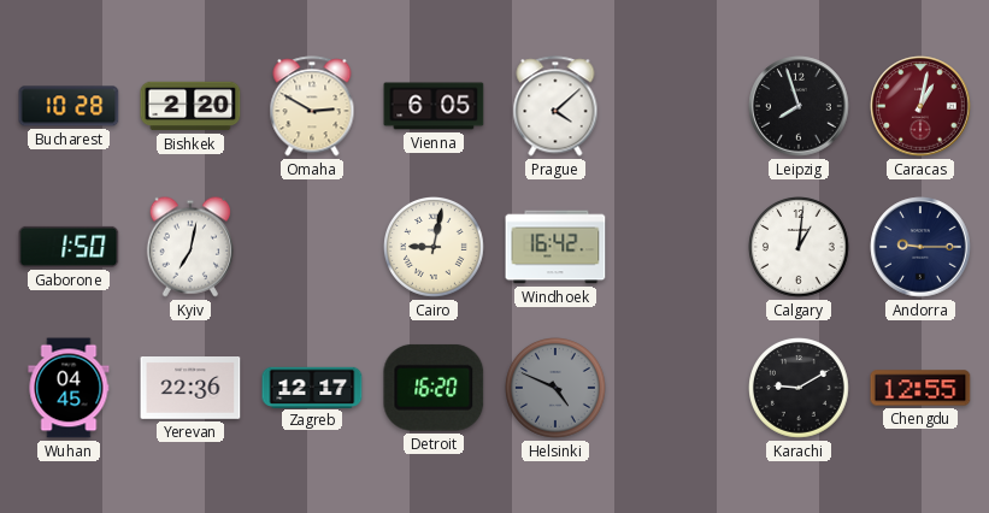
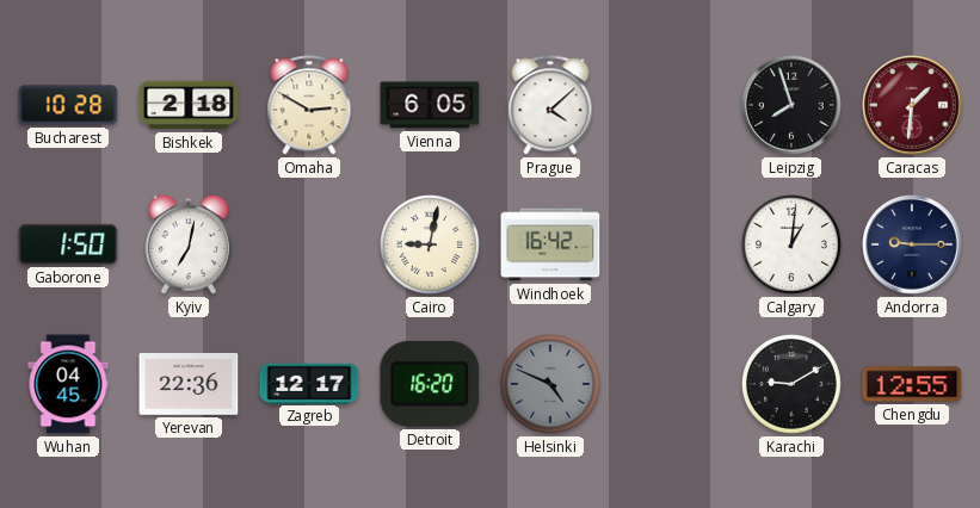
Bishkek: 2:20 -> 2:18
Caracas: 1:02 -> 1:31
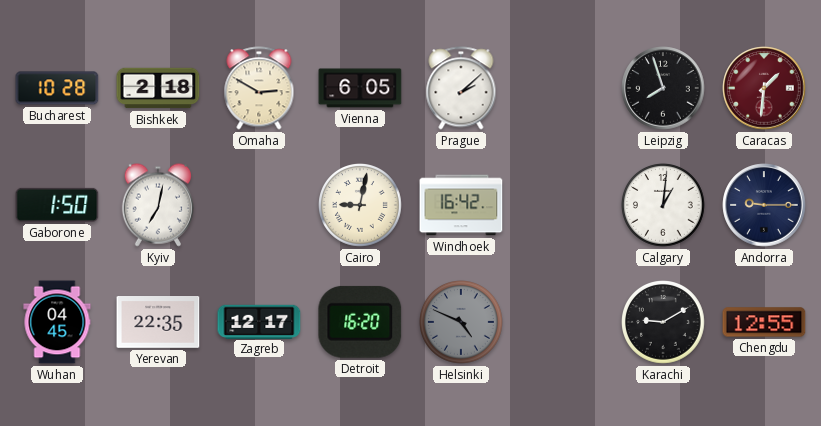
Prague: 4:08 -> 2:08
Yerevan: 22:36 -> 22:35
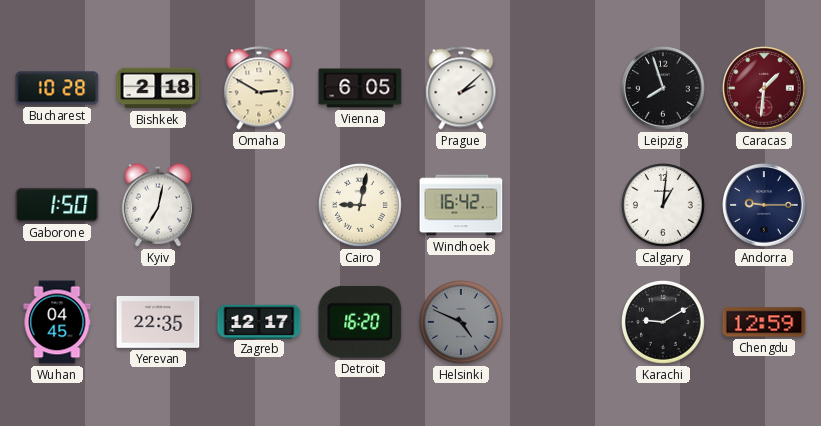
Chengdu: 12:55 -> 12:59
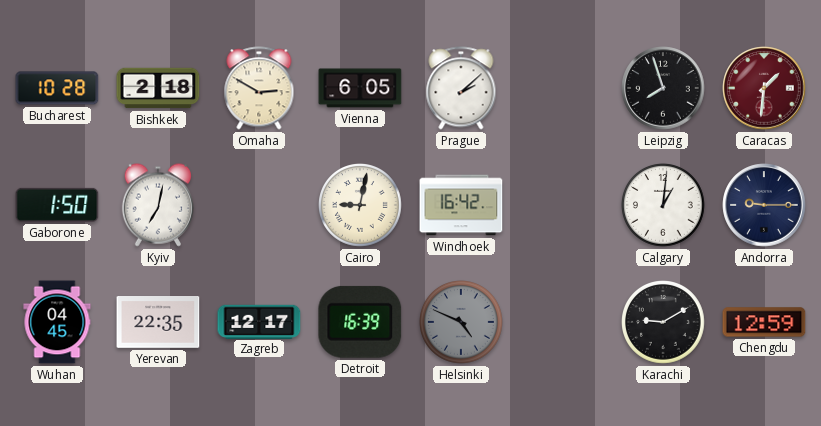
Detroit: 16:20 -> 16:39
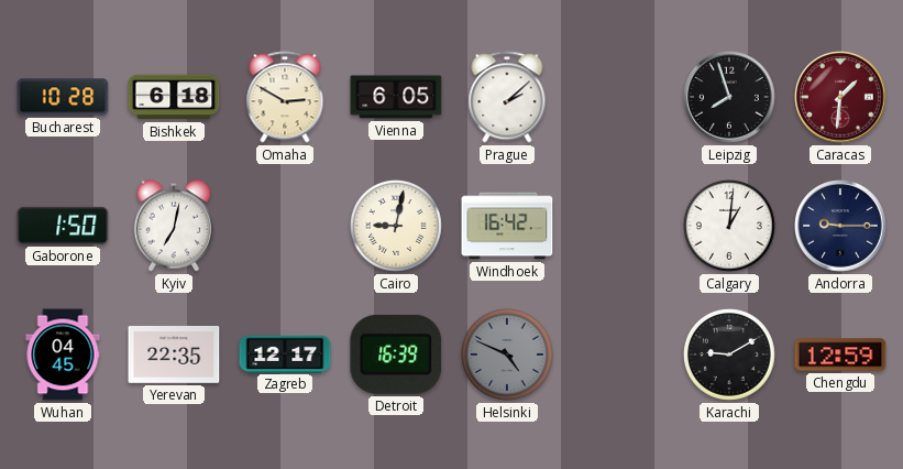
Bishkek: 2:18 -> 6:18
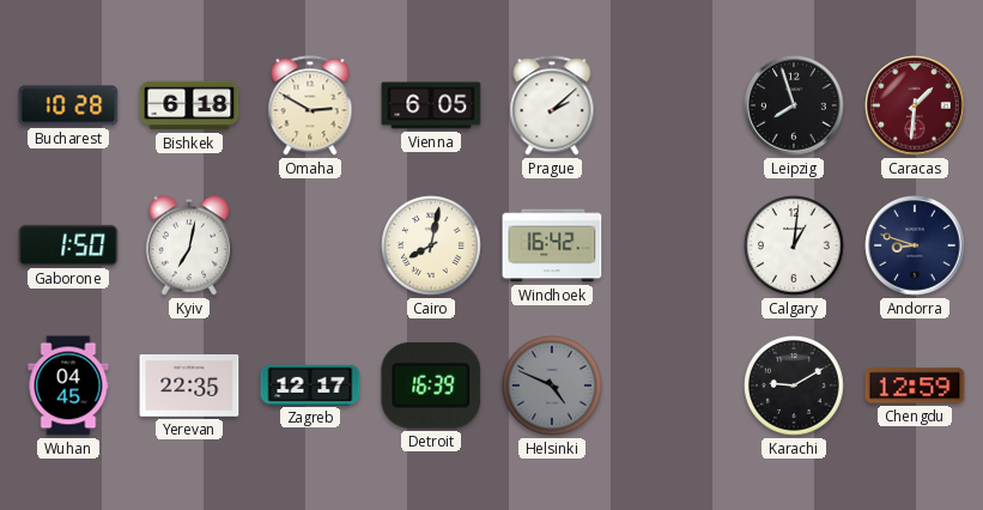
Cairo: 9:02 -> 8:02
Andorra: 9:15 -> 8:48
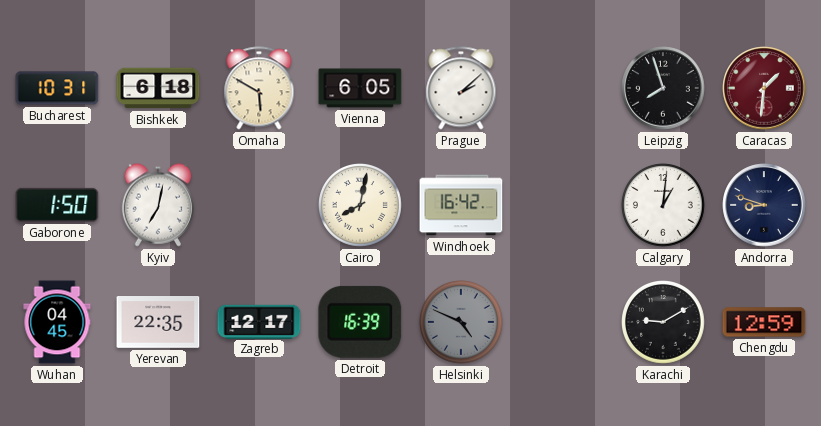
Bucharest: 10:28 -> 10:31
Omaha: 2:50 -> 5:50
